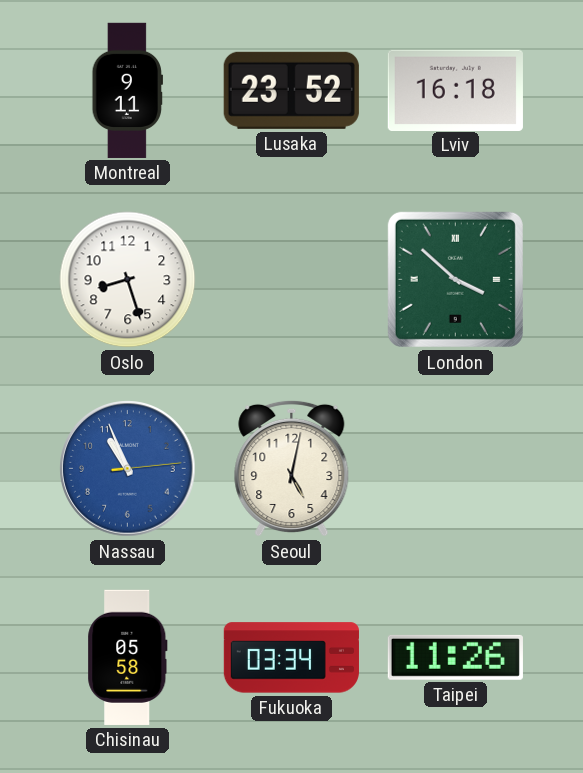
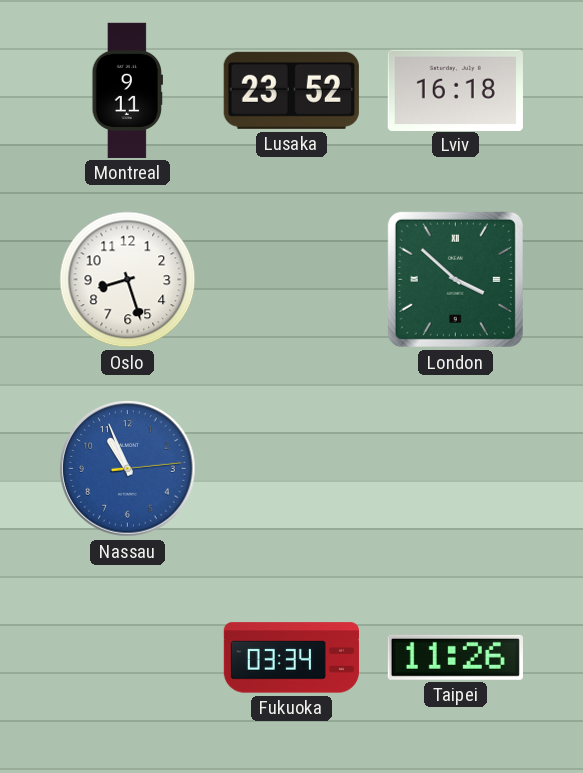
Seoul: 5:02 -> none
Chisinau: 05:58 -> none
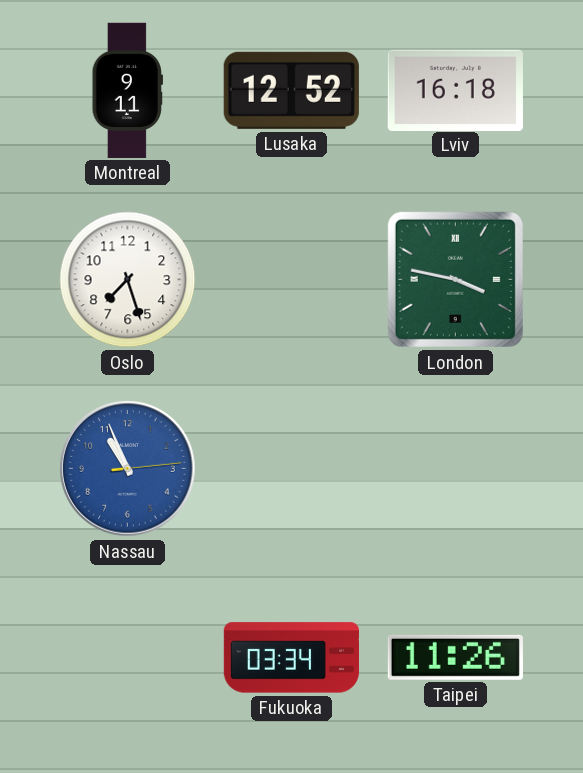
Lusaka: 23:52 -> 12:52
Oslo: 8:27 -> 7:27
London: 3:52 -> 3:47
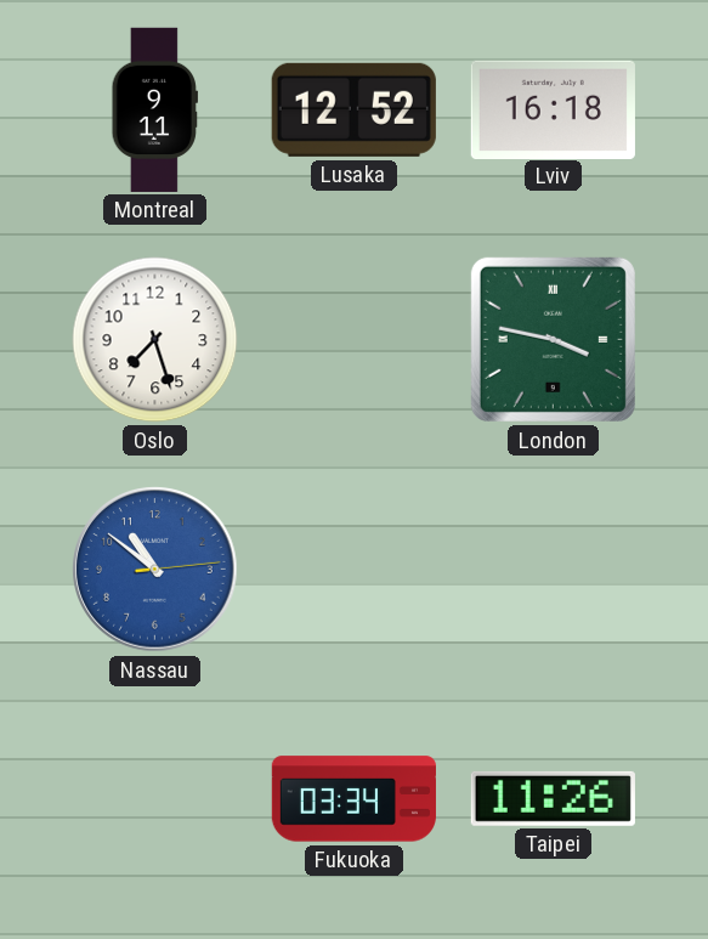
Nassau: 10:56 -> 10:51
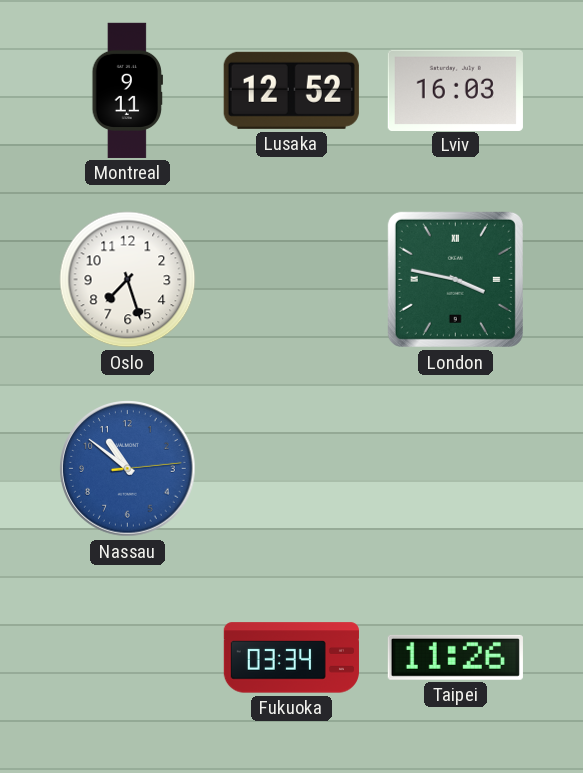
Lviv: 16:18 -> 16:03
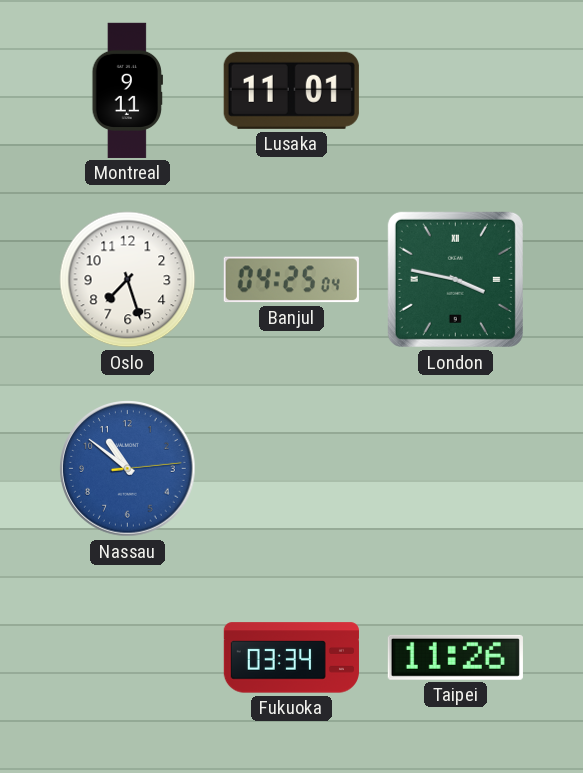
Lusaka: 12:52 -> 11:01
Lviv: 16:03 -> none
Banjul: none -> 04:25
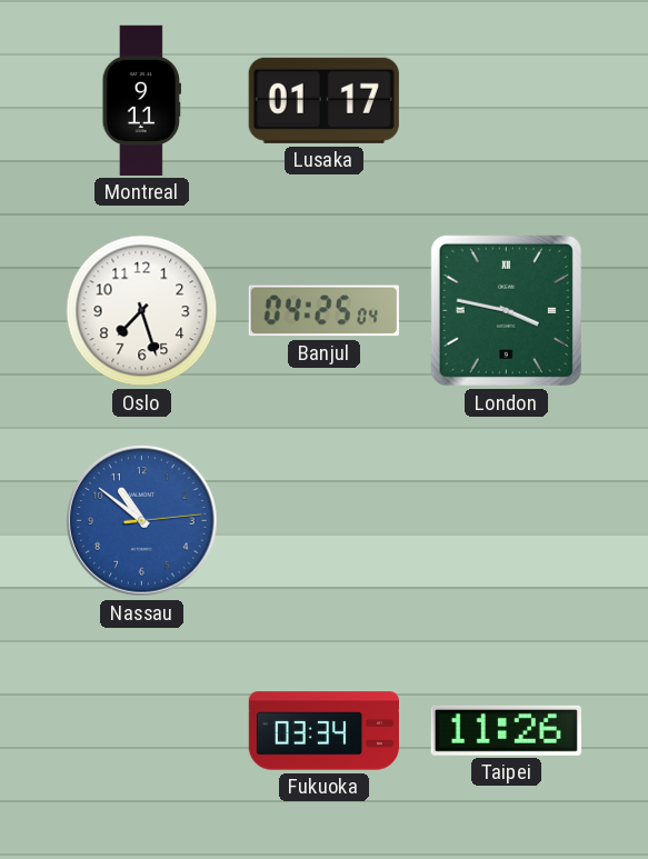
Lusaka: 11:01 -> 01:17
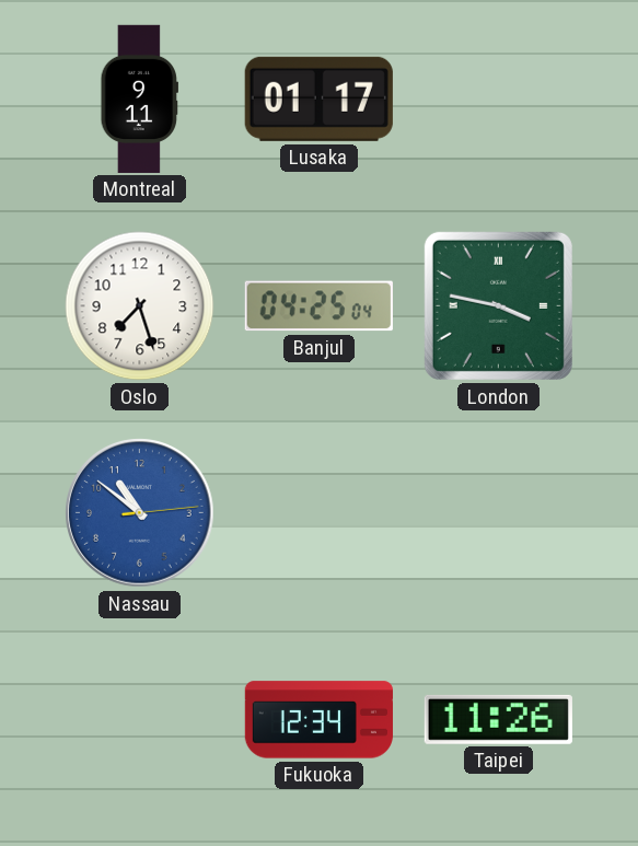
Fukuoka: 03:34 -> 12:34
